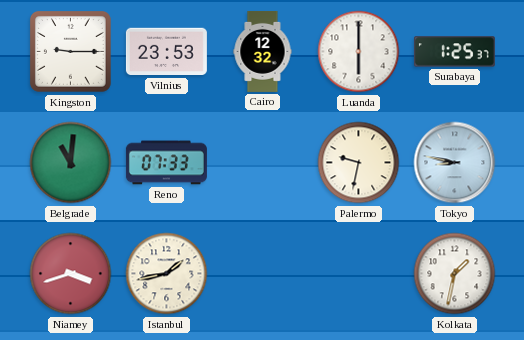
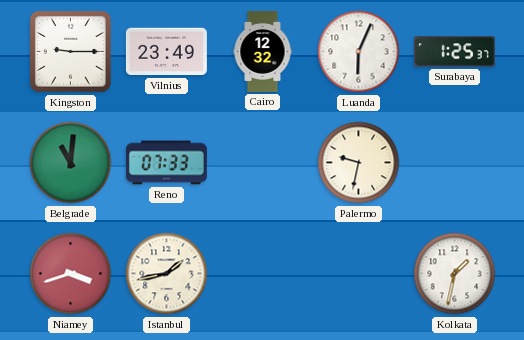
Vilnius: 23:53 -> 23:49
Luanda: 6:00 -> 6:04
Tokyo: 8:47 -> none
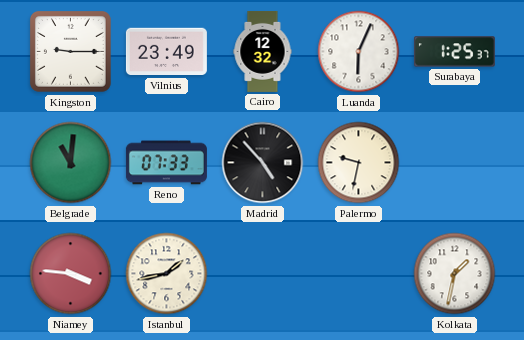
Madrid: none -> 4:53
Niamey: 3:42 -> 3:46
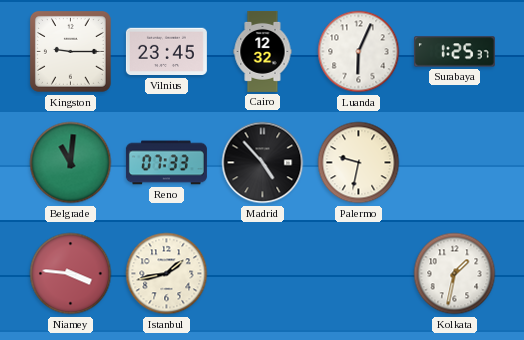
Vilnius: 23:49 -> 23:45
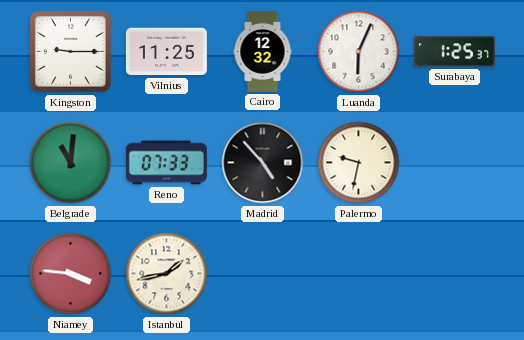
Vilnius: 23:45 -> 11:25
Kolkata: 1:32 -> none
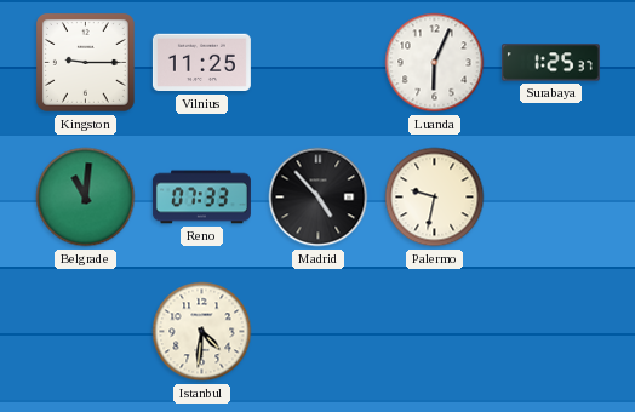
Cairo: 12:32 -> none
Niamey: 3:46 -> none
Istanbul: 1:43 -> 4:31
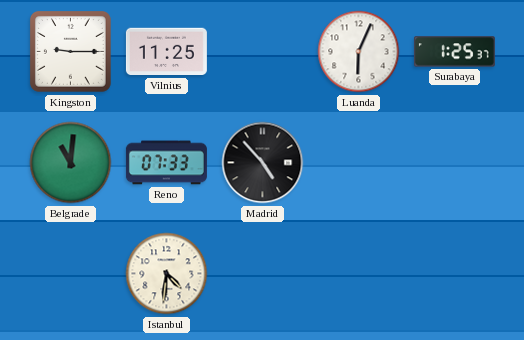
Palermo: 9:32 -> none
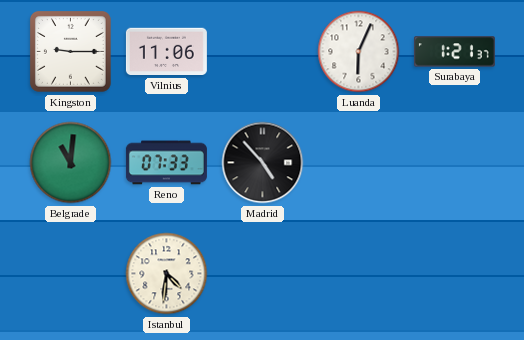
Vilnius: 11:25 -> 11:06
Surabaya: 1:25 -> 1:21
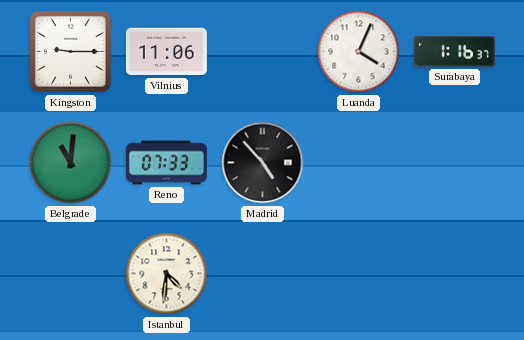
Luanda: 6:04 -> 4:04
Surabaya: 1:21 -> 1:16
